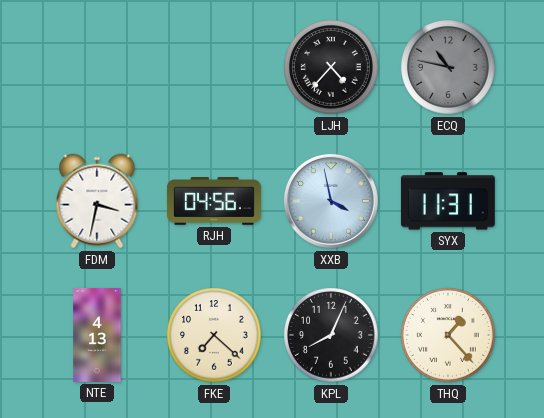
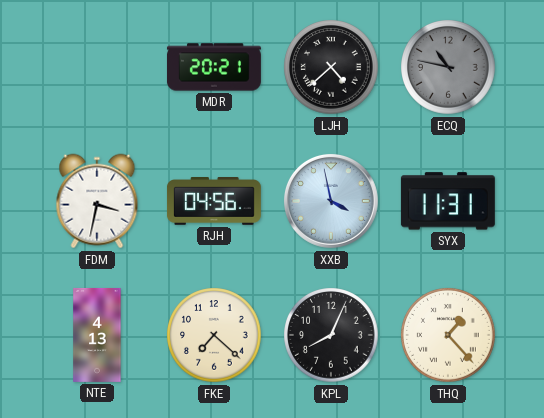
MDR: none -> 20:21
LJH: 4:37 -> 4:38
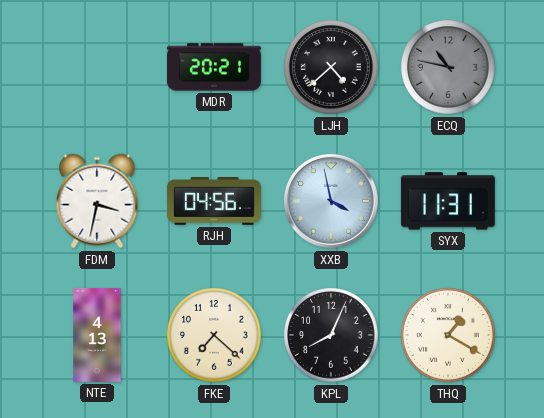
THQ: 1:23 -> 1:20
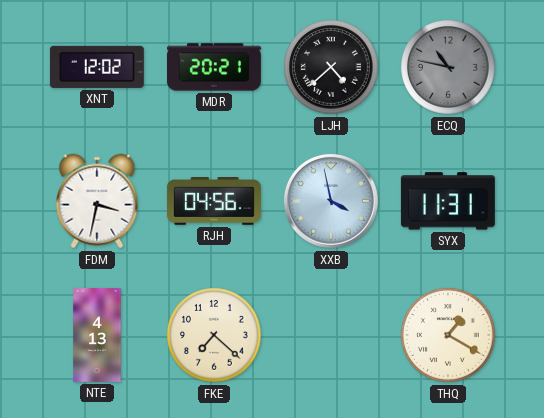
XNT: none -> 12:02
KPL: 8:04 -> none
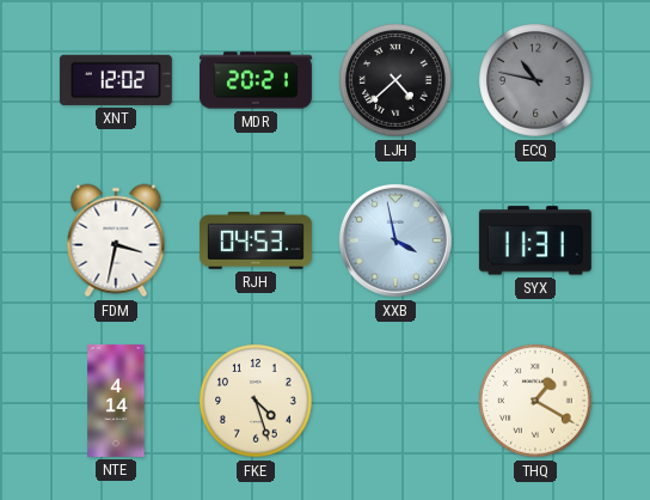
RJH: 04:56 -> 04:53
NTE: 4:13 -> 4:14
FKE: 7:22 -> 4:27
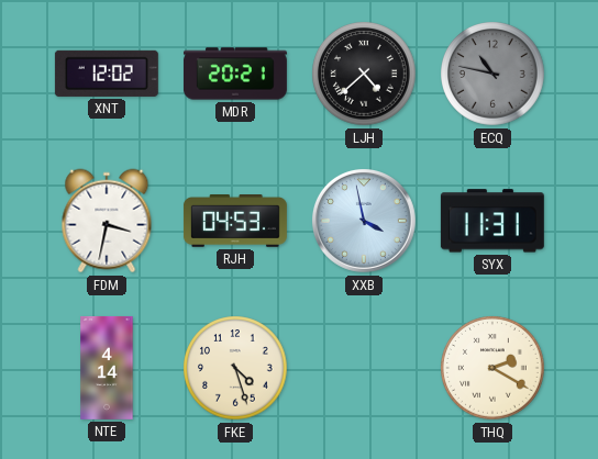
THQ: 1:20 -> 2:20
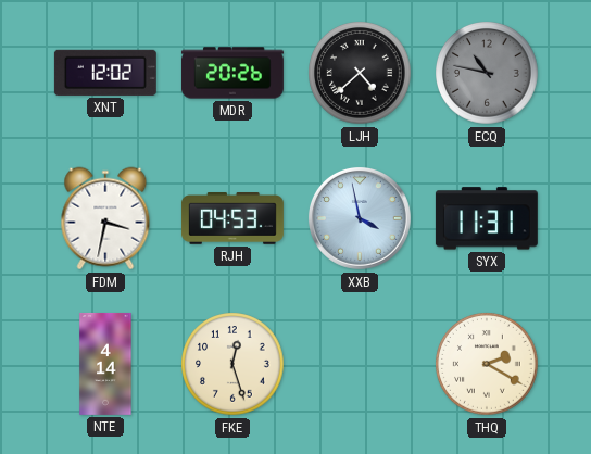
MDR: 20:21 -> 20:26
FKE: 4:27 -> 12:27
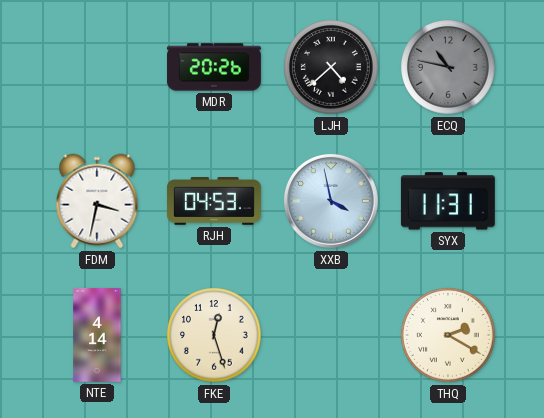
XNT: 12:02 -> none
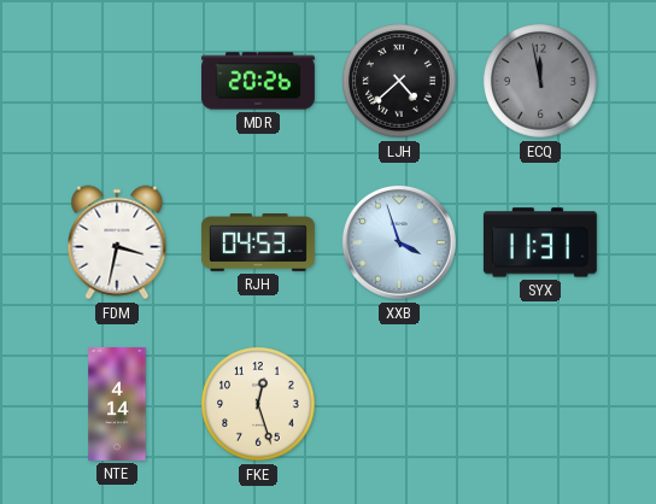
ECQ: 10:47 -> 11:58
XXB: 3:58 -> 3:57
THQ: 2:20 -> none
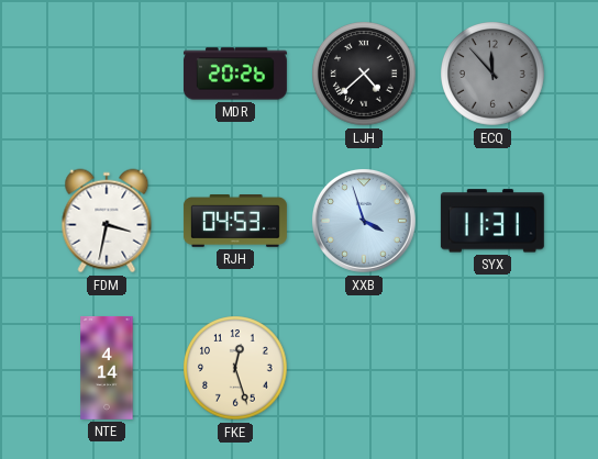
ECQ: 11:58 -> 11:53
